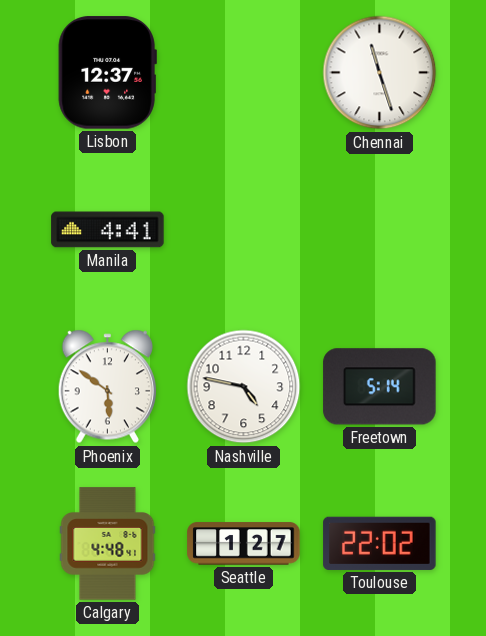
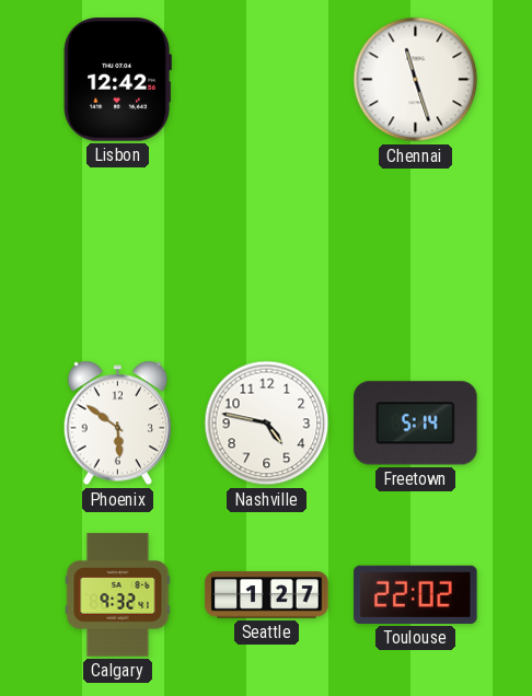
Lisbon: 12:37 -> 12:42
Manila: 4:41 -> none
Calgary: 4:48 -> 9:32
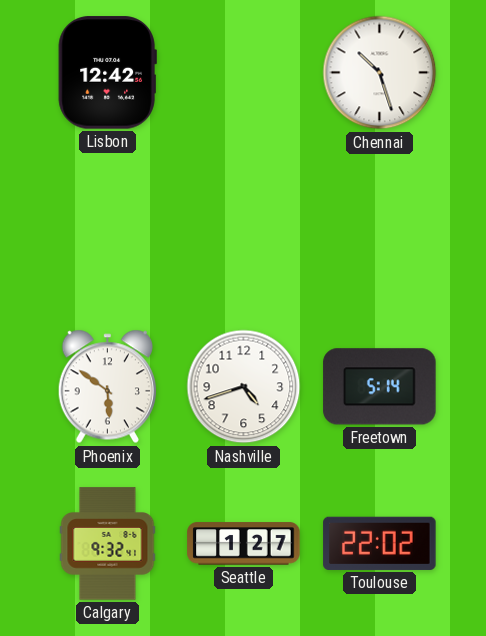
Chennai: 11:27 -> 10:27
Nashville: 4:47 -> 4:42
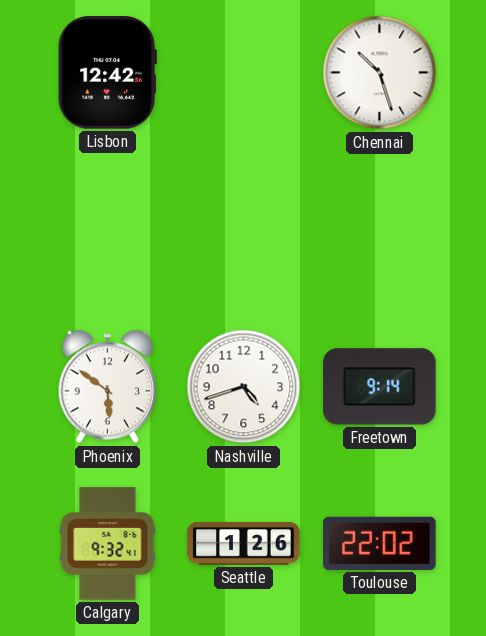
Freetown: 5:14 -> 9:14
Seattle: 1:27 -> 1:26
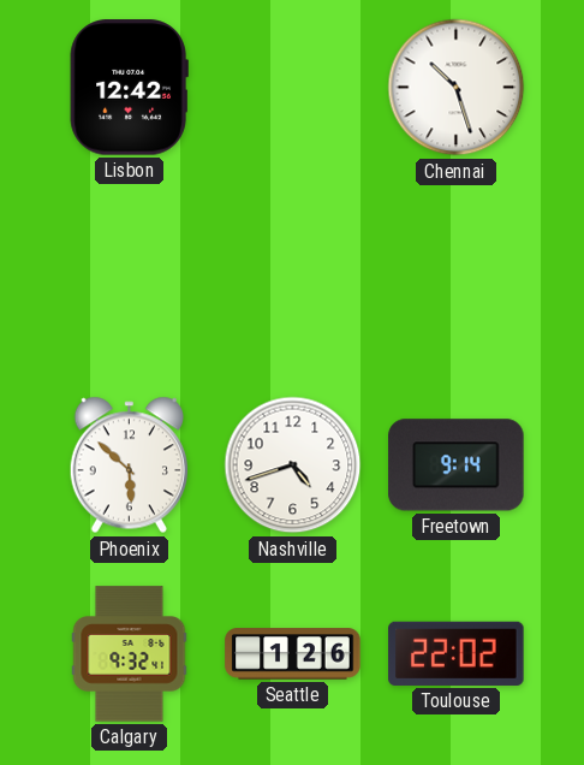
Phoenix: 5:51 -> 5:52
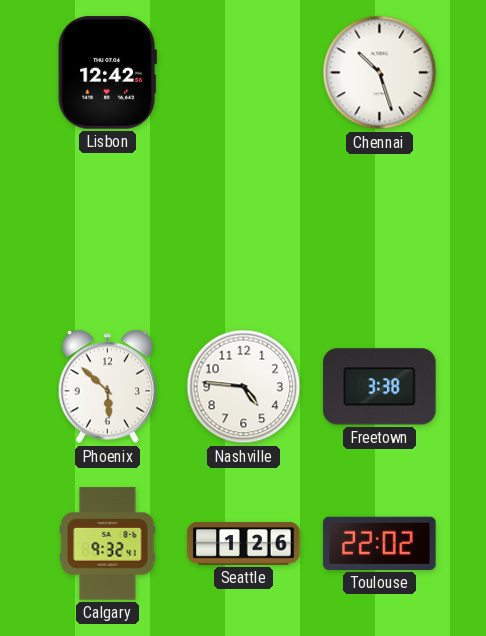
Nashville: 4:42 -> 4:46
Freetown: 9:14 -> 3:38
